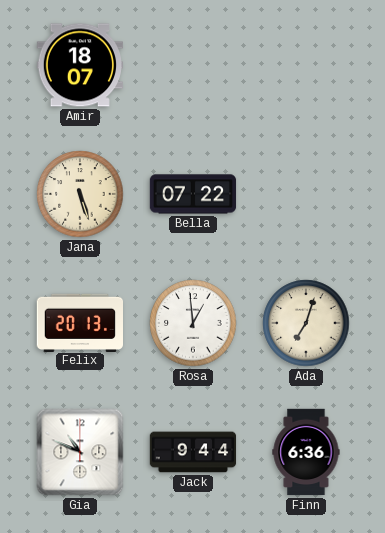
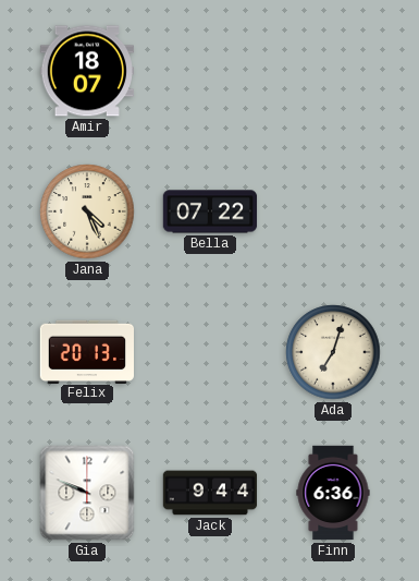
Jana: 5:27 -> 4:26
Rosa: 12:59 -> none
Gia: 10:49 -> 9:49
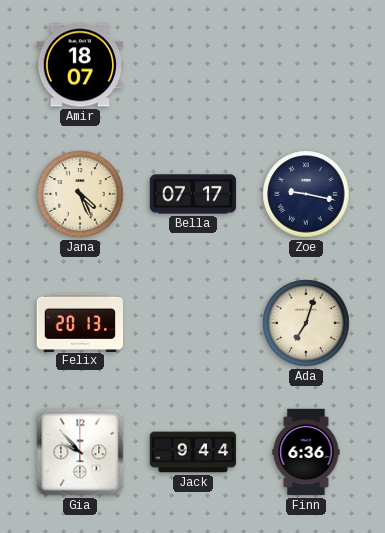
Bella: 07:22 -> 07:17
Zoe: none -> 9:17
Gia: 9:49 -> 9:53
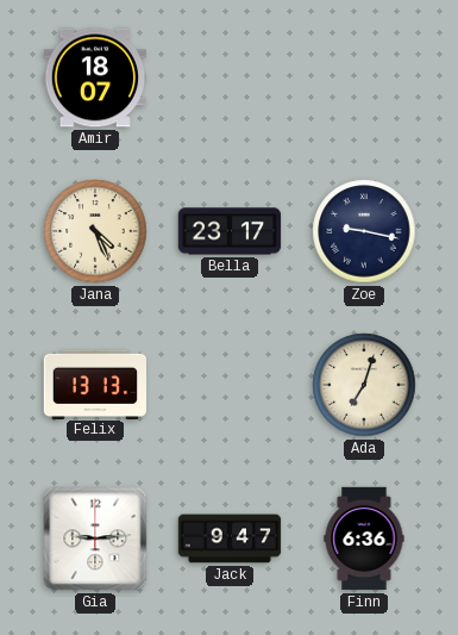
Bella: 07:17 -> 23:17
Felix: 20:13 -> 13:13
Gia: 9:53 -> 9:14
Jack: 9:44 -> 9:47
